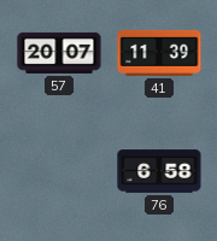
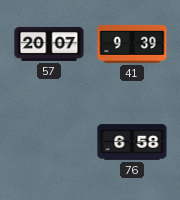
41: 11:39 -> 9:39
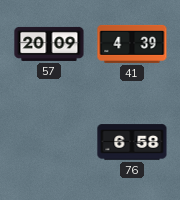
57: 20:07 -> 20:09
41: 9:39 -> 4:39
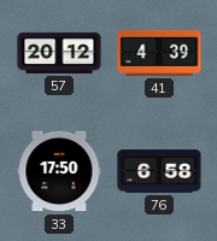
57: 20:09 -> 20:12
33: none -> 17:50
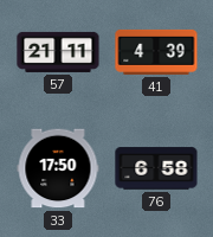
57: 20:12 -> 21:11
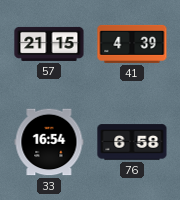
57: 21:11 -> 21:15
33: 17:50 -> 16:54
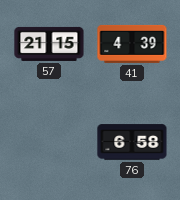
33: 16:54 -> none
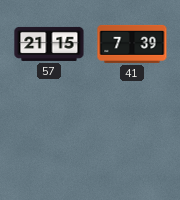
41: 4:39 -> 7:39
76: 6:58 -> none
